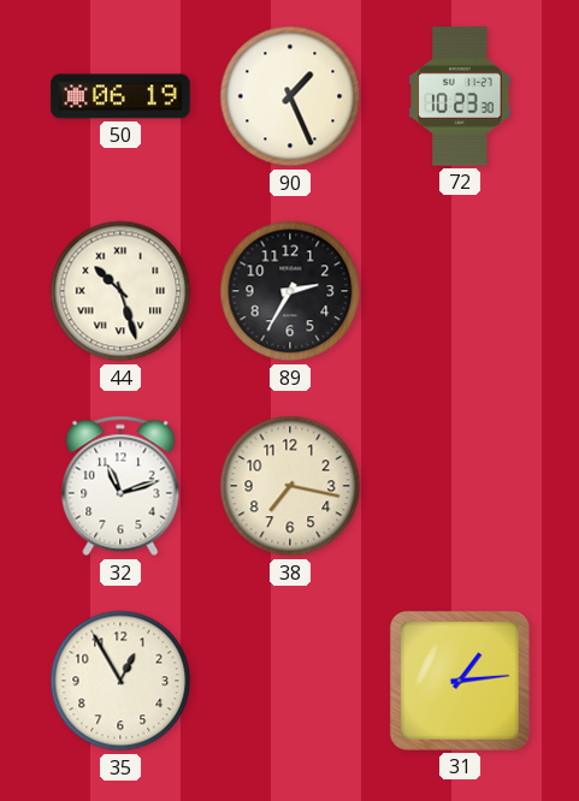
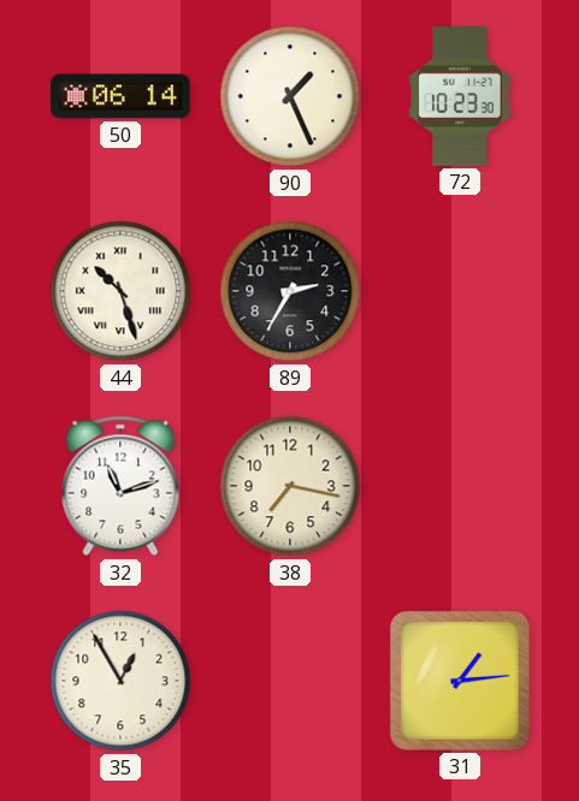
50: 06:19 -> 06:14
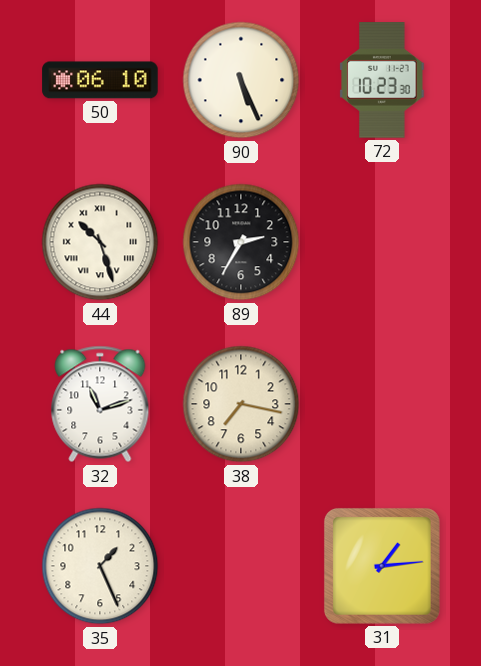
50: 06:14 -> 06:10
90: 1:26 -> 5:26
35: 12:55 -> 1:26
